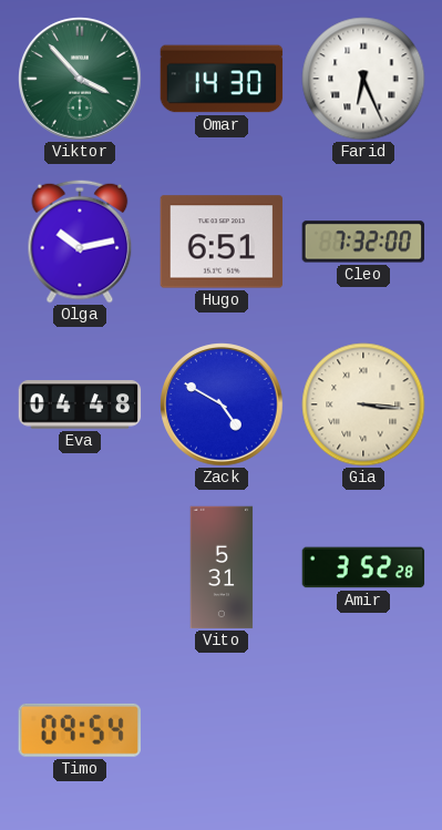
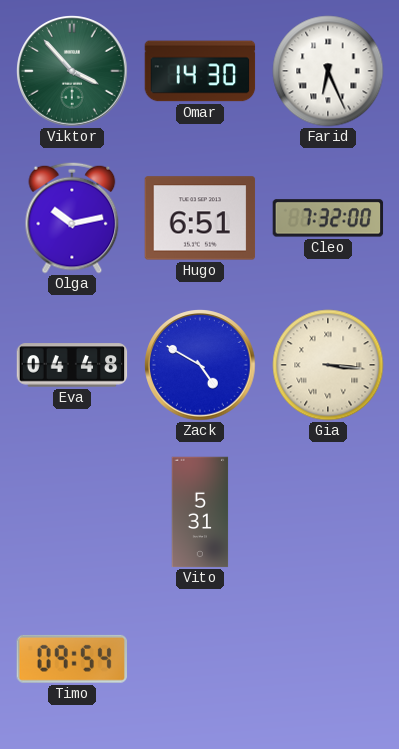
Amir: 3:52 -> none
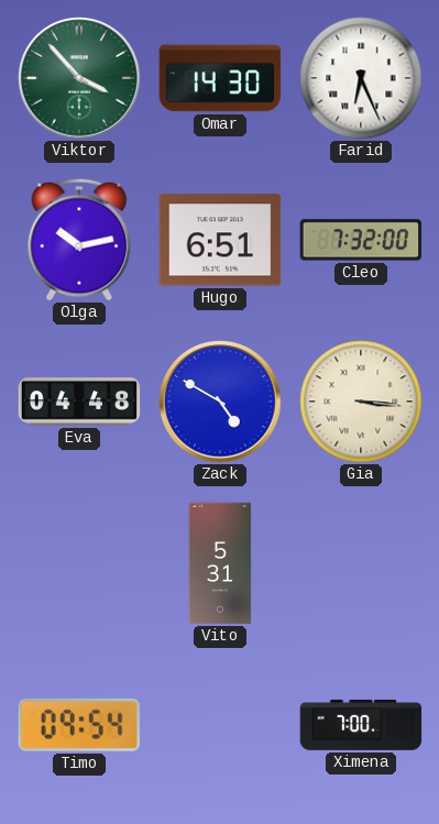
Ximena: none -> 7:00
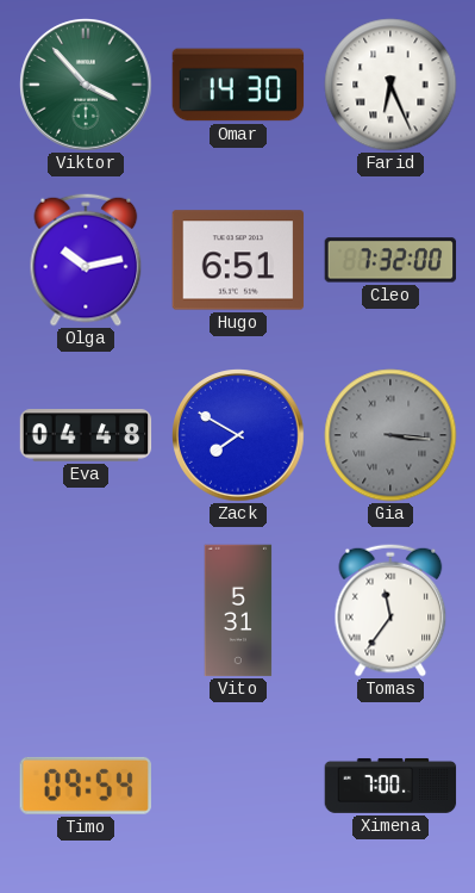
Zack: 4:50 -> 7:50
Gia dial: cream -> grey
Tomas: none -> 11:36
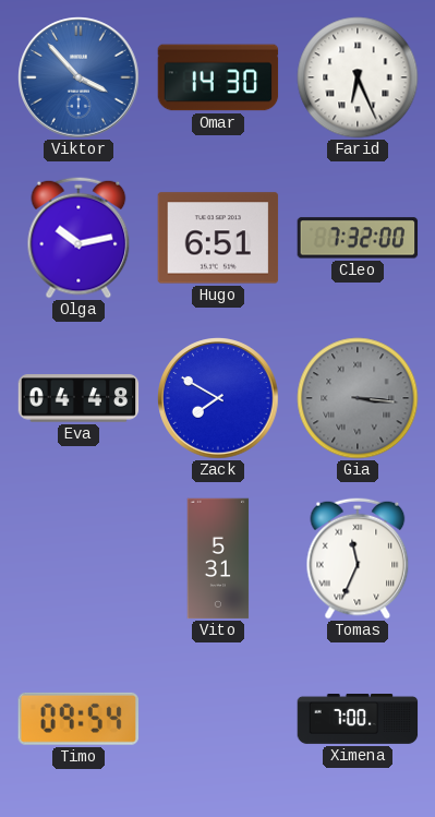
Viktor dial: green -> blue
Tomas: 11:36 -> 11:34
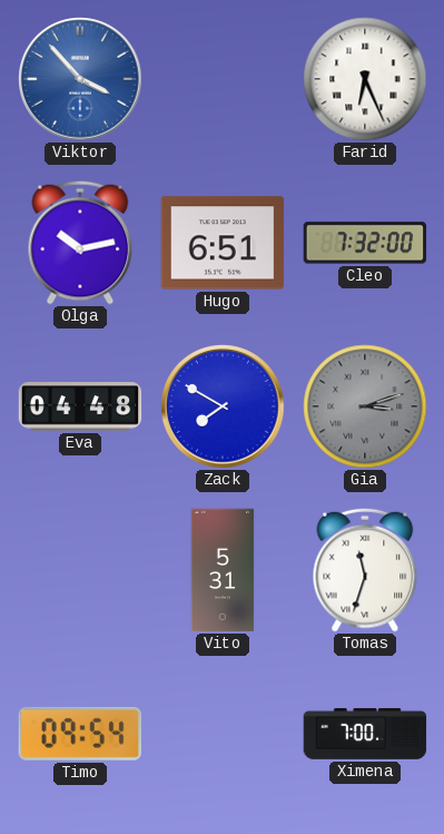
Omar: 14:30 -> none
Gia: 3:16 -> 3:12
Tomas: 11:34 -> 11:33
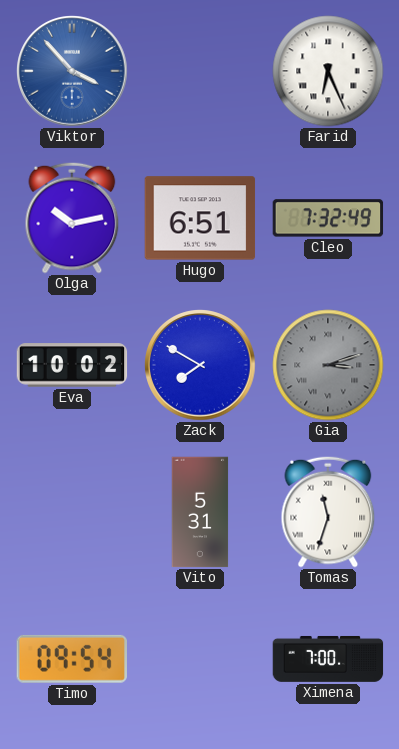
Cleo: 7:32:00 -> 7:32:49
Eva: 04:48 -> 10:02
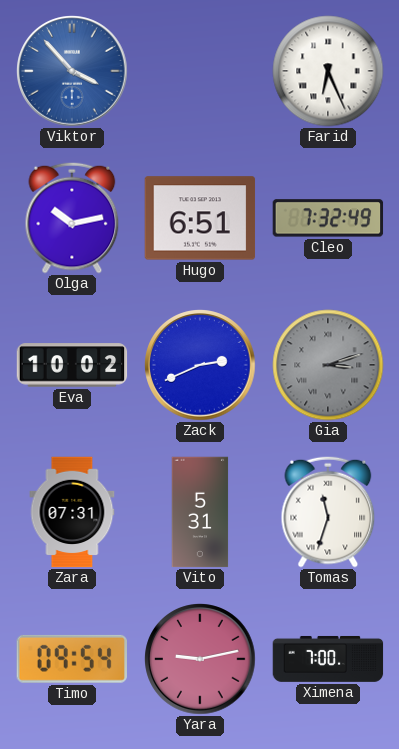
Zack: 7:50 -> 2:41
Zara: none -> 07:31
Yara: none -> 9:13
